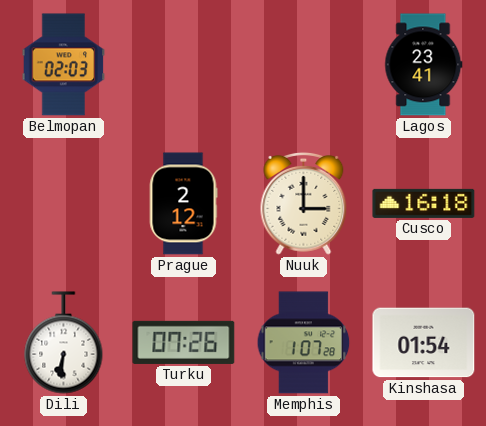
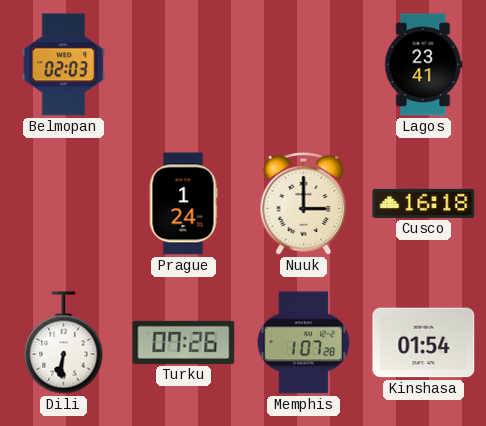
Prague: 2:12 -> 1:24
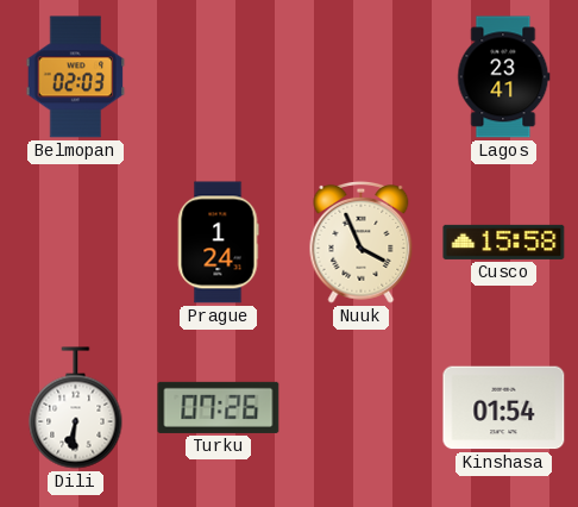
Nuuk: 3:00 -> 3:56
Cusco: 16:18 -> 15:58
Memphis: 1:07 -> none
